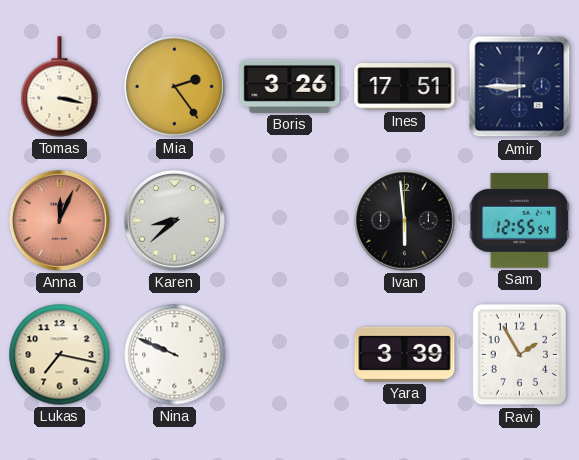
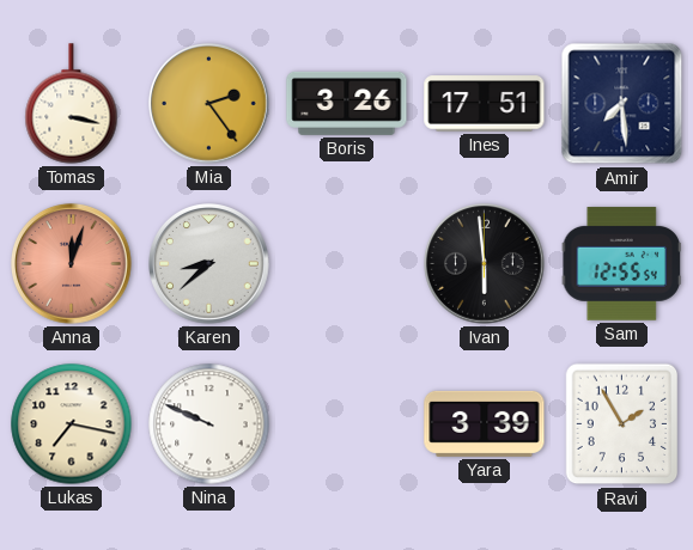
Amir: 8:45 -> 7:29
Anna: 12:04 -> 12:03
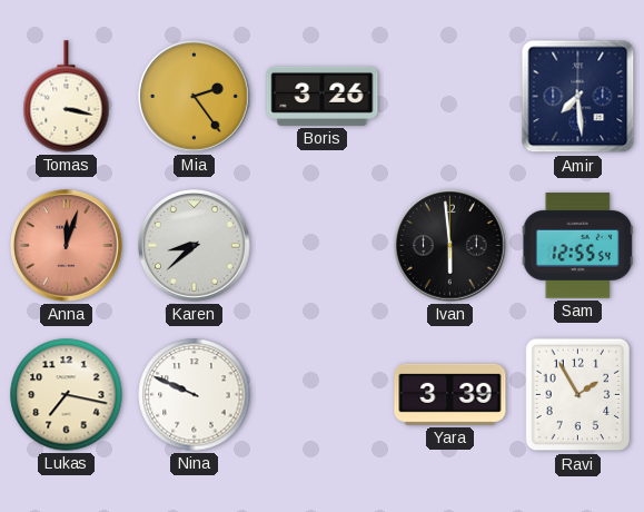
Ines: 17:51 -> none
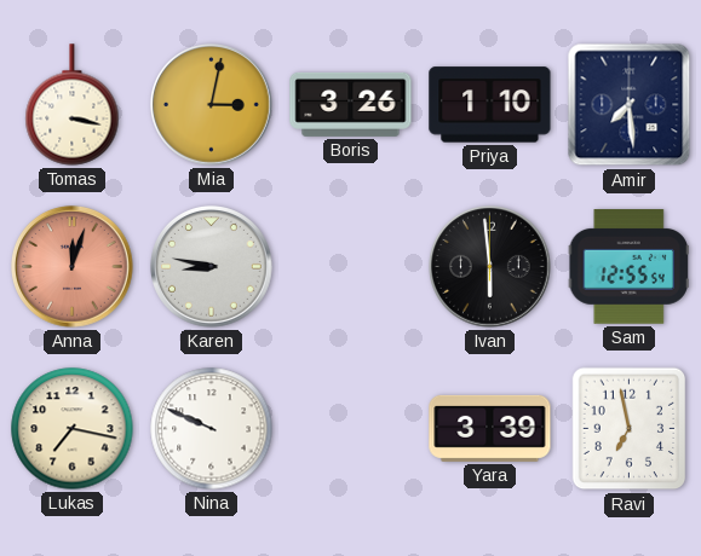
Mia: 2:24 -> 3:02
Priya: none -> 1:10
Karen: 8:38 -> 8:47
Ravi: 1:55 -> 6:58
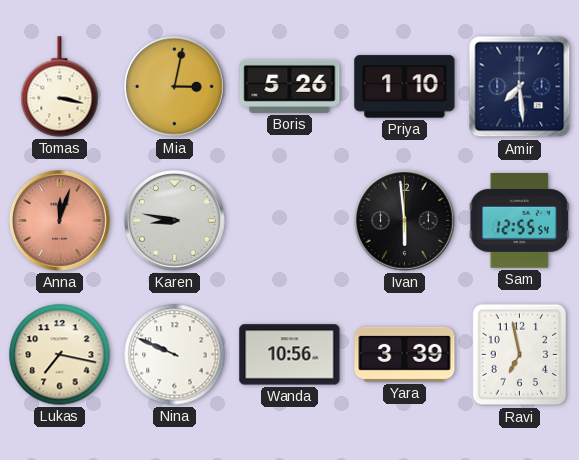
Boris: 3:26 -> 5:26
Wanda: none -> 10:56
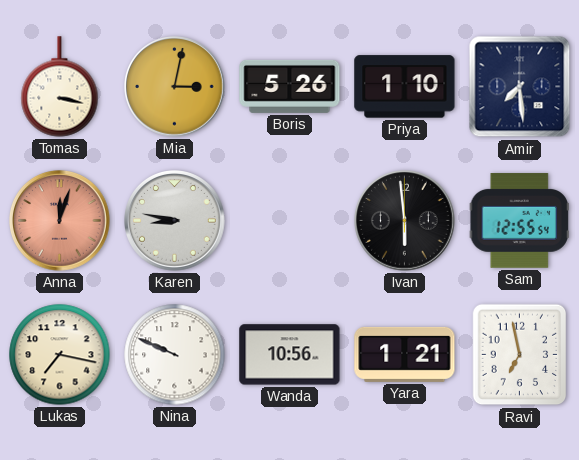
Yara: 3:39 -> 1:21
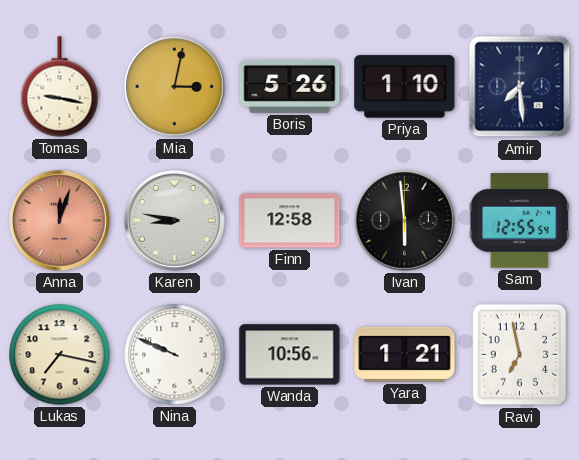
Tomas: 3:17 -> 9:17
Finn: none -> 12:58
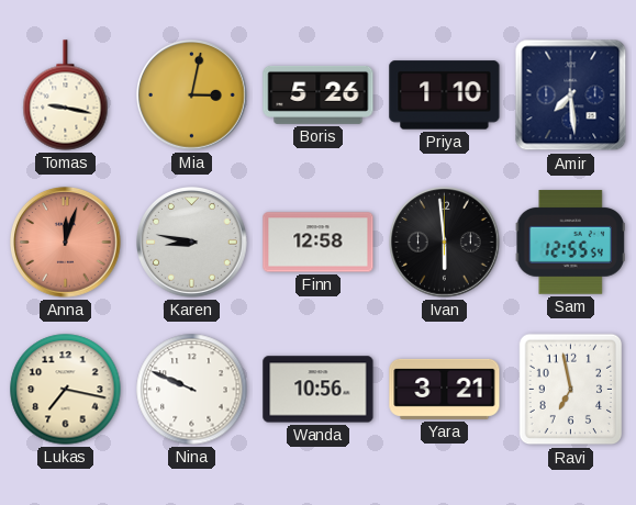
Yara: 1:21 -> 3:21
